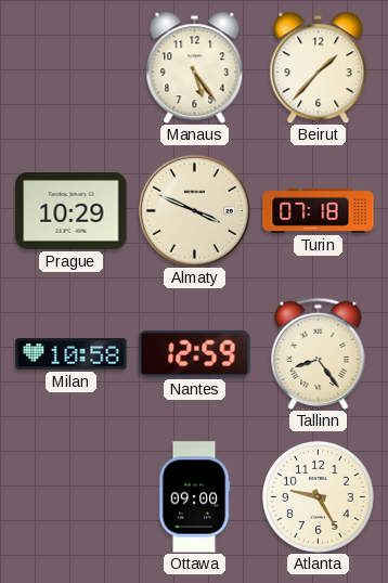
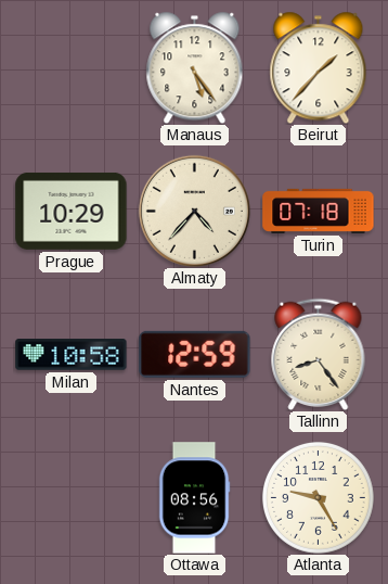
Almaty: 3:49 -> 4:37
Ottawa: 09:00 -> 08:56
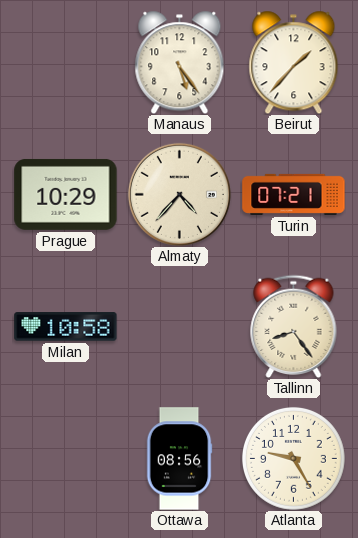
Turin: 07:18 -> 07:21
Nantes: 12:59 -> none
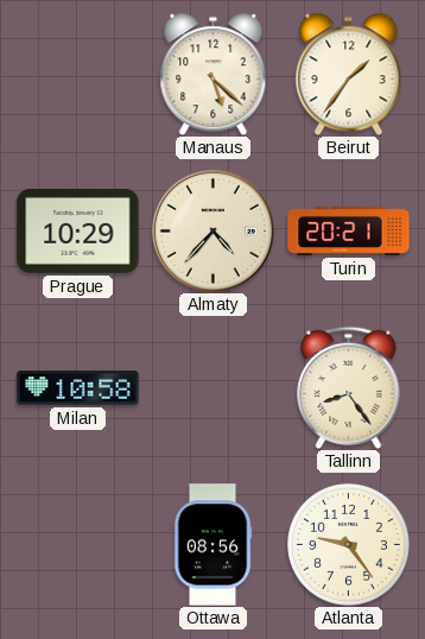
Manaus: 5:24 -> 5:22
Beirut: 1:37 -> 1:36
Turin: 07:21 -> 20:21
Atlanta: 9:25 -> 9:24
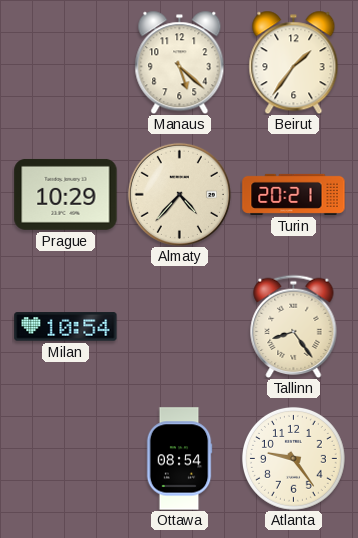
Milan: 10:58 -> 10:54
Ottawa: 08:56 -> 08:54
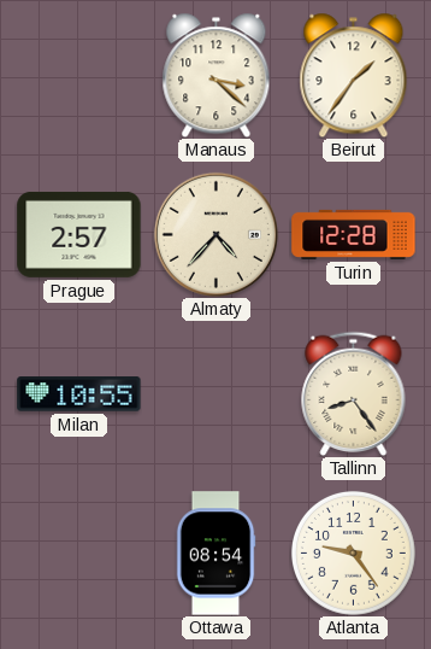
Manaus: 5:22 -> 3:22
Prague: 10:29 -> 2:57
Turin: 20:21 -> 12:28
Milan: 10:54 -> 10:55
